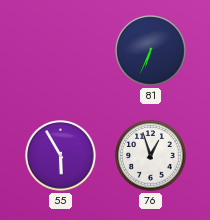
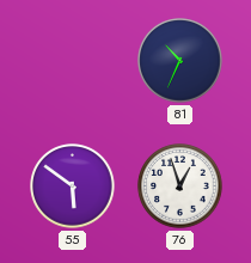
81: 6:34 -> 10:34
55: 5:55 -> 5:51
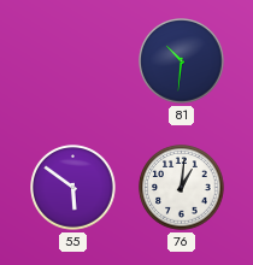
81: 10:34 -> 10:31
76: 12:57 -> 1:01
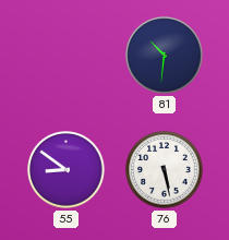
55: 5:51 -> 8:51
76: 1:01 -> 5:28
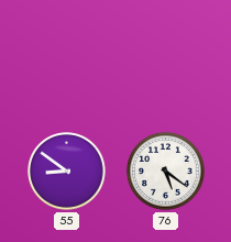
81: 10:31 -> none
76: 5:28 -> 5:21
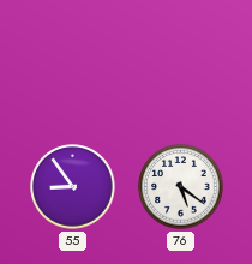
55: 8:51 -> 8:54
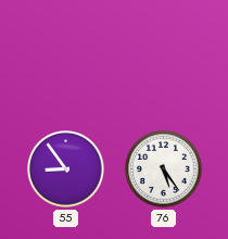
76: 5:21 -> 5:24
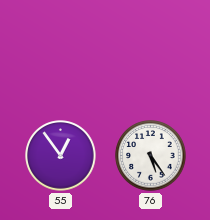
55: 8:54 -> 12:54
